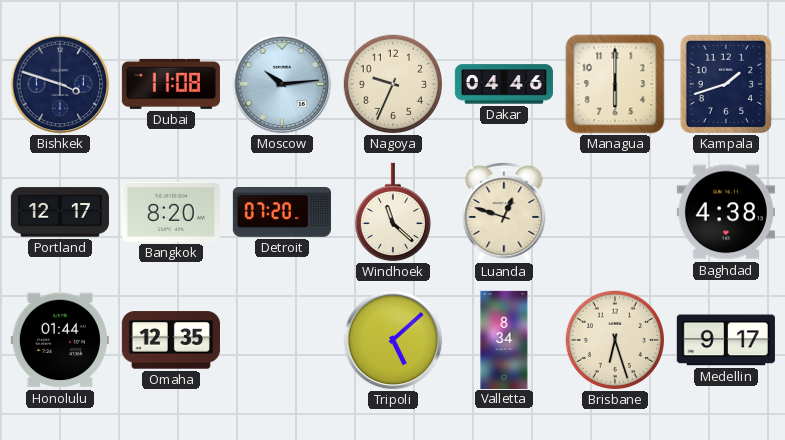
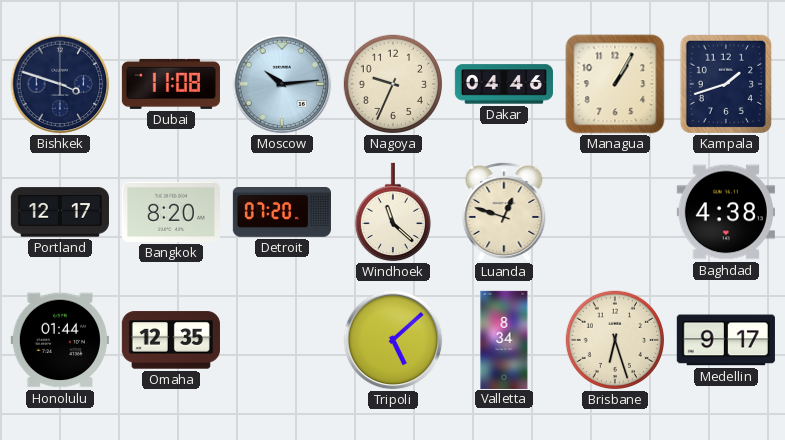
Managua: 6:00 -> 1:05
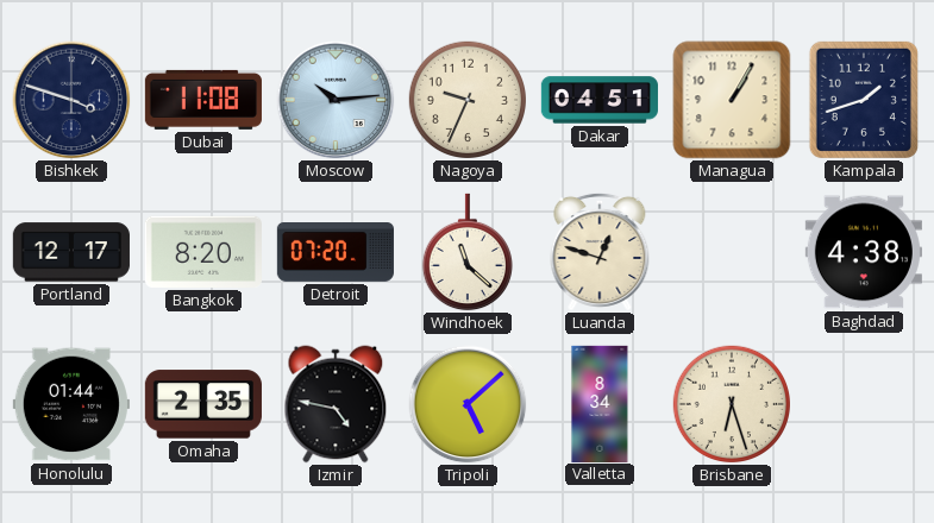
Dakar: 04:46 -> 04:51
Omaha: 12:35 -> 2:35
Izmir: none -> 4:47
Medellin: 9:17 -> none
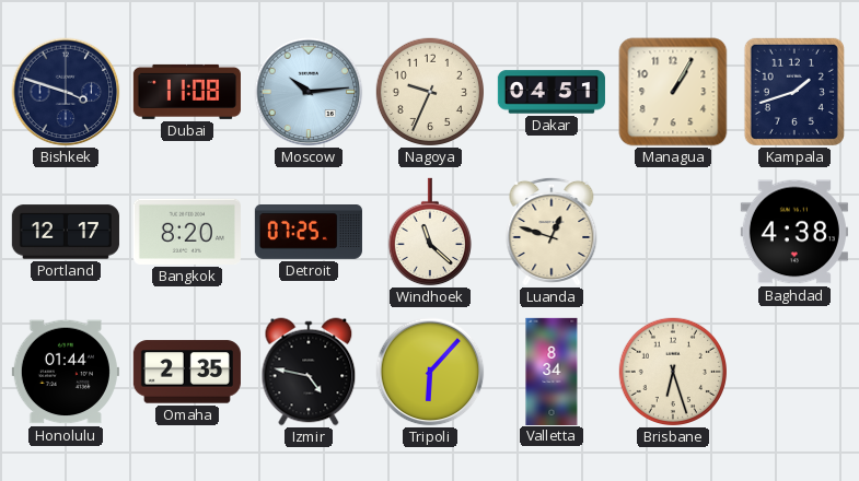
Detroit: 07:20 -> 07:25
Tripoli: 5:08 -> 6:07
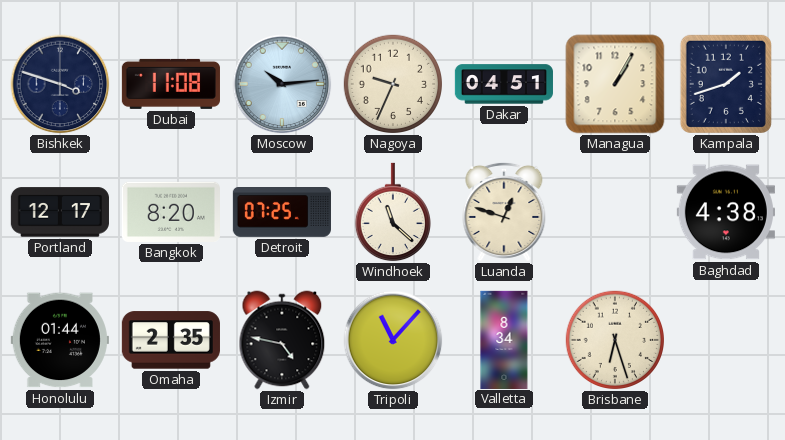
Tripoli: 6:07 -> 11:07
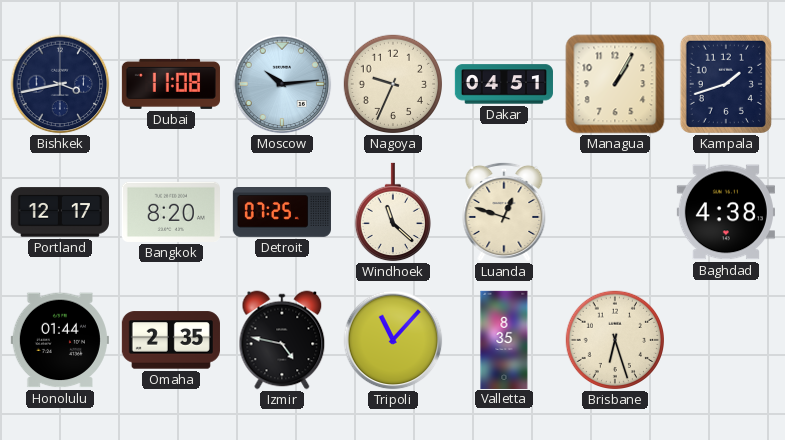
Bishkek: 3:48 -> 3:43
Valletta: 8:34 -> 8:35
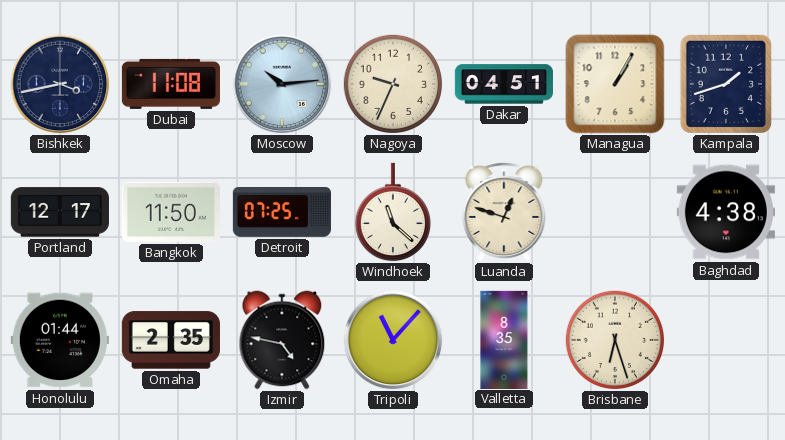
Bangkok: 8:20 -> 11:50
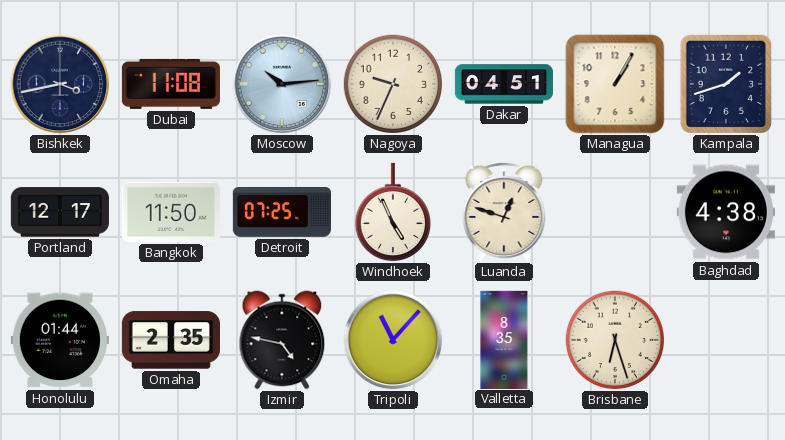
Windhoek: 11:22 -> 4:56
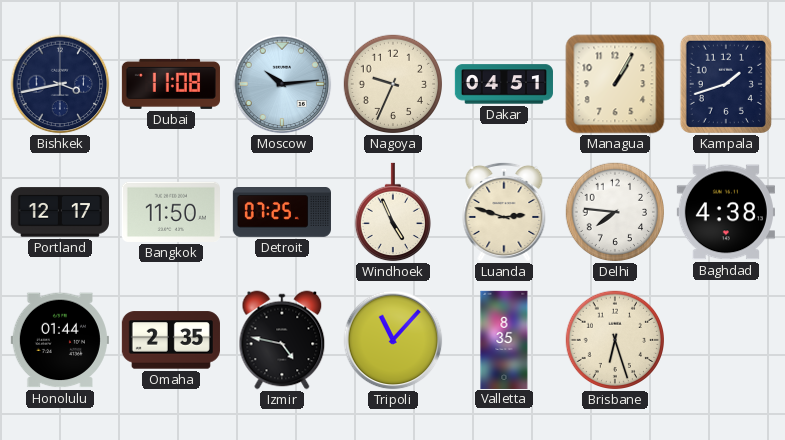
Luanda: 12:48 -> 2:48
Delhi: none -> 7:46
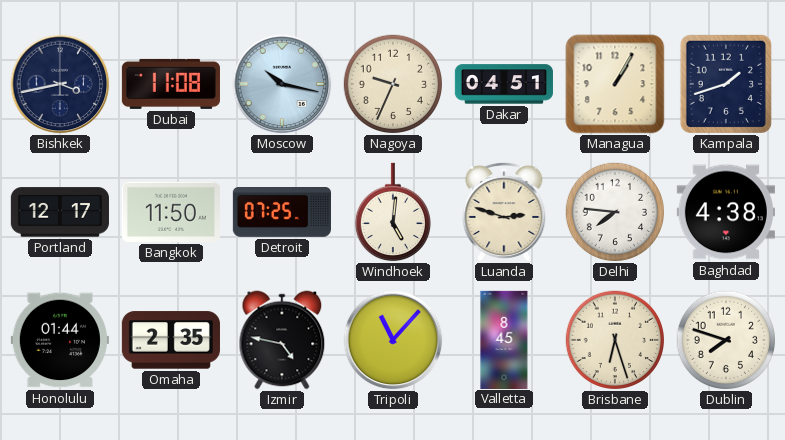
Moscow: 10:14 -> 10:17
Windhoek: 4:56 -> 5:01
Valletta: 8:35 -> 8:45
Dublin: none -> 7:48
